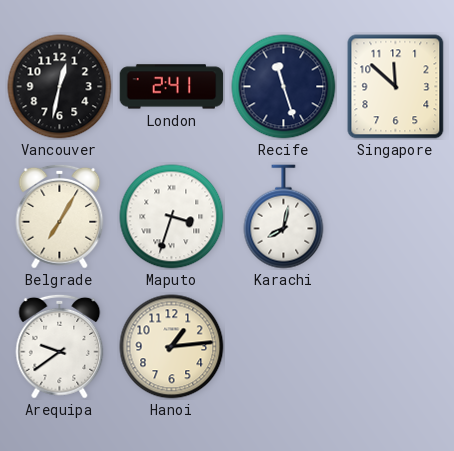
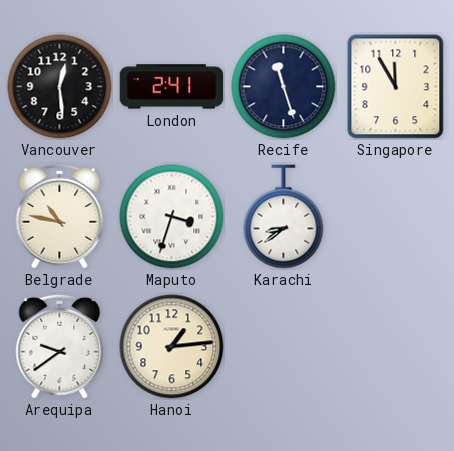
Vancouver: 12:32 -> 12:29
Singapore: 11:52 -> 11:55
Belgrade: 7:05 -> 10:47
Karachi: 8:02 -> 8:39
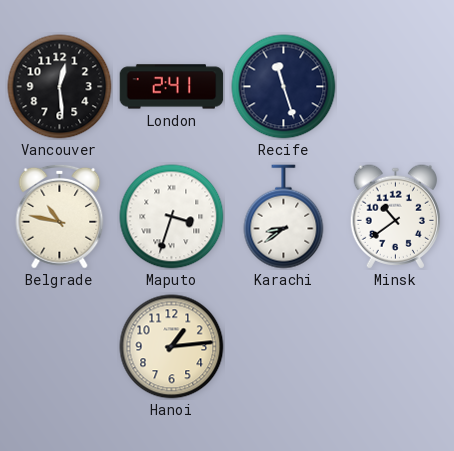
Singapore: 11:55 -> none
Minsk: none -> 10:39
Arequipa: 9:39 -> none
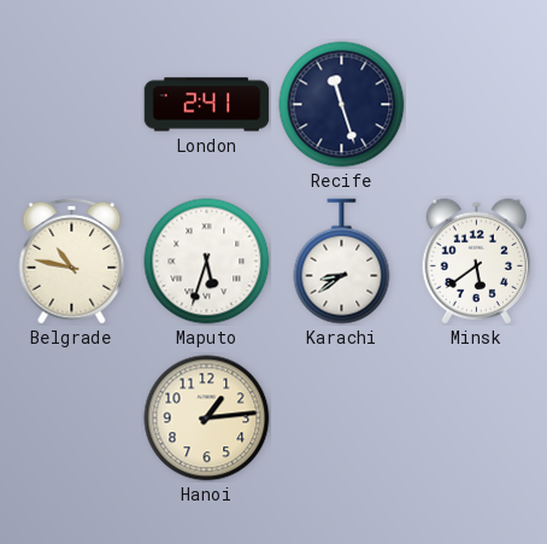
Vancouver: 12:29 -> none
Maputo: 3:33 -> 5:33
Minsk: 10:39 -> 5:39
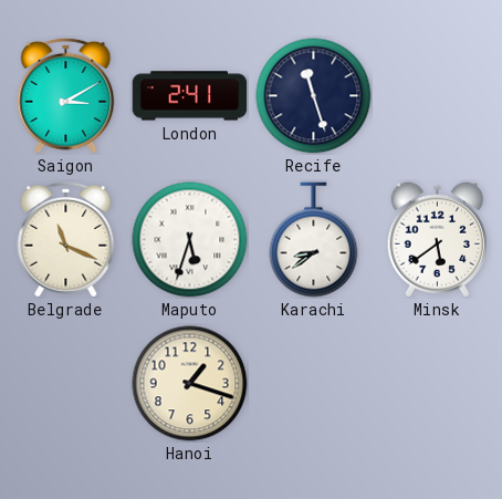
Saigon: none -> 3:10
Belgrade: 10:47 -> 11:19
Hanoi: 1:14 -> 1:18
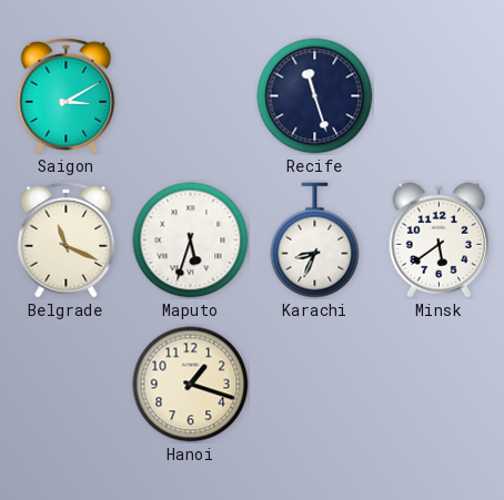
London: 2:41 -> none
Karachi: 8:39 -> 8:34
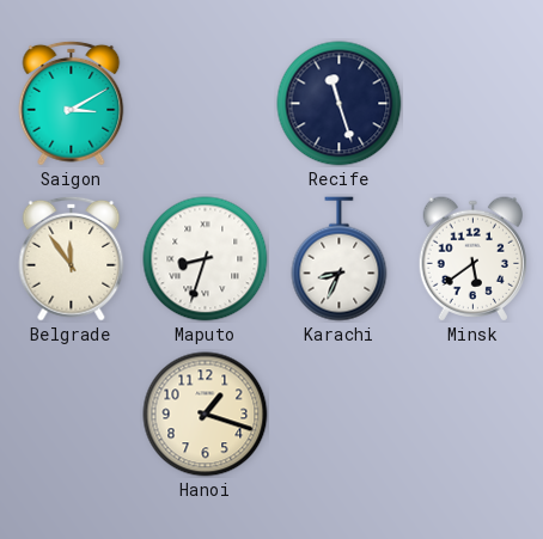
Belgrade: 11:19 -> 11:54
Maputo: 5:33 -> 8:33
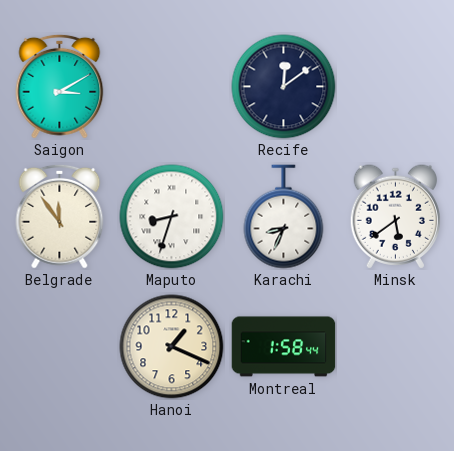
Recife: 11:27 -> 12:09
Hanoi: 1:18 -> 1:19
Montreal: none -> 1:58
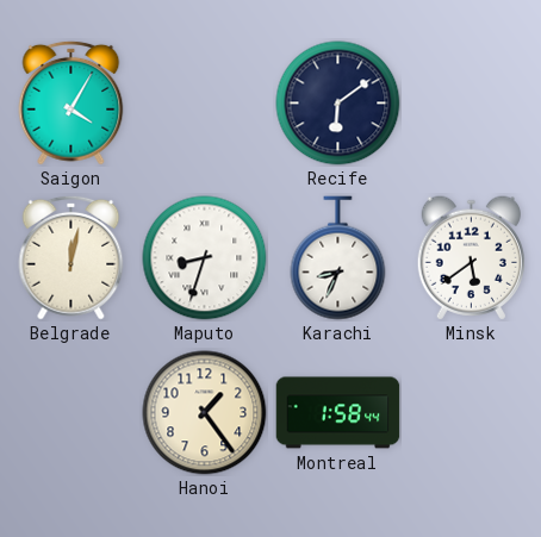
Saigon: 3:10 -> 4:05
Recife: 12:09 -> 6:09
Belgrade: 11:54 -> 12:02
Hanoi: 1:19 -> 1:24
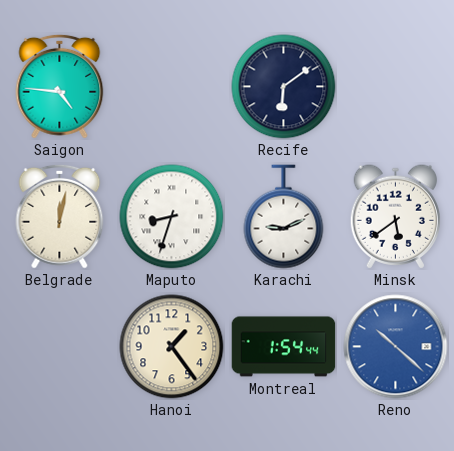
Saigon: 4:05 -> 4:46
Karachi: 8:34 -> 9:11
Montreal: 1:58 -> 1:54
Reno: none -> 10:22
